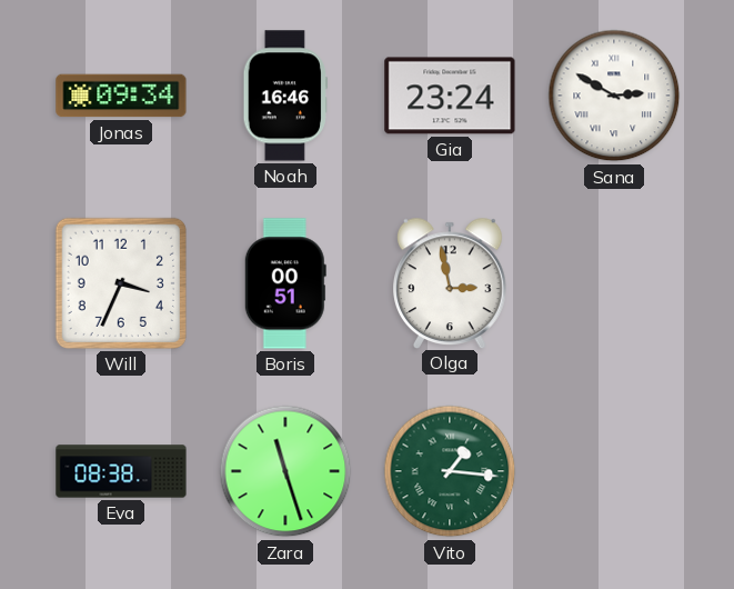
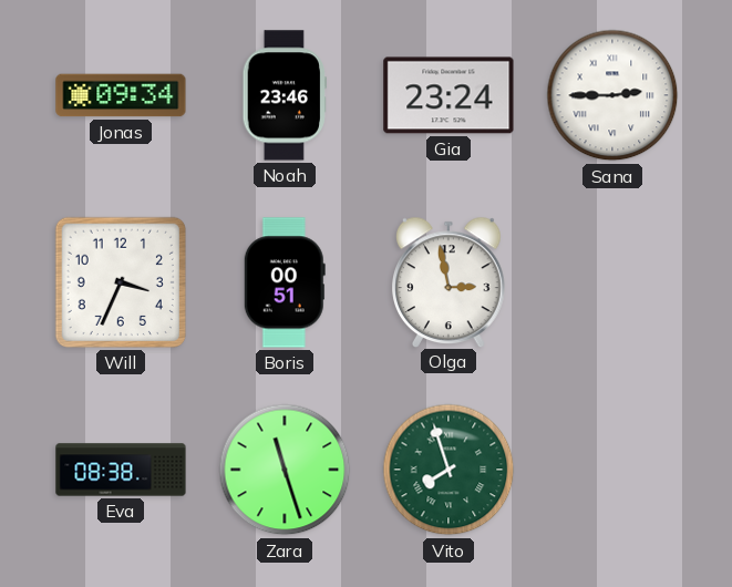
Noah: 16:46 -> 23:46
Sana: 2:50 -> 2:45
Vito: 1:16 -> 7:57
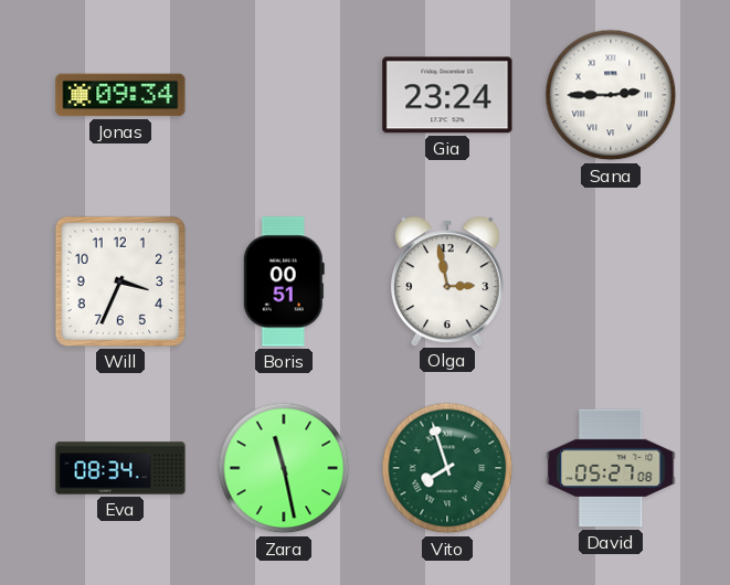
Noah: 23:46 -> none
Eva: 08:38 -> 08:34
Zara: 11:27 -> 11:28
David: none -> 05:27
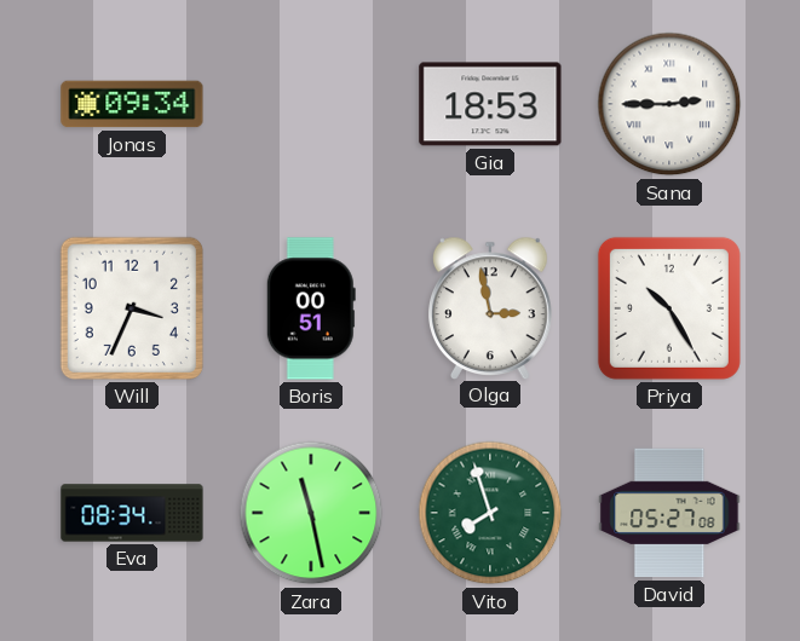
Gia: 23:24 -> 18:53
Priya: none -> 10:25
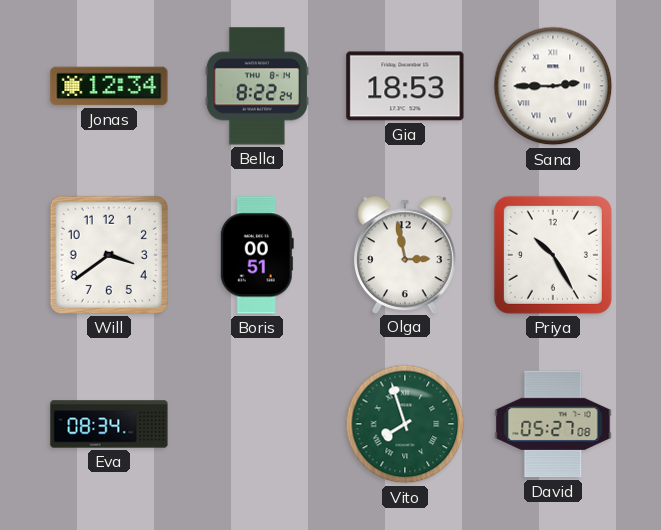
Jonas: 09:34 -> 12:34
Bella: none -> 8:22
Will: 3:34 -> 3:39
Zara: 11:28 -> none
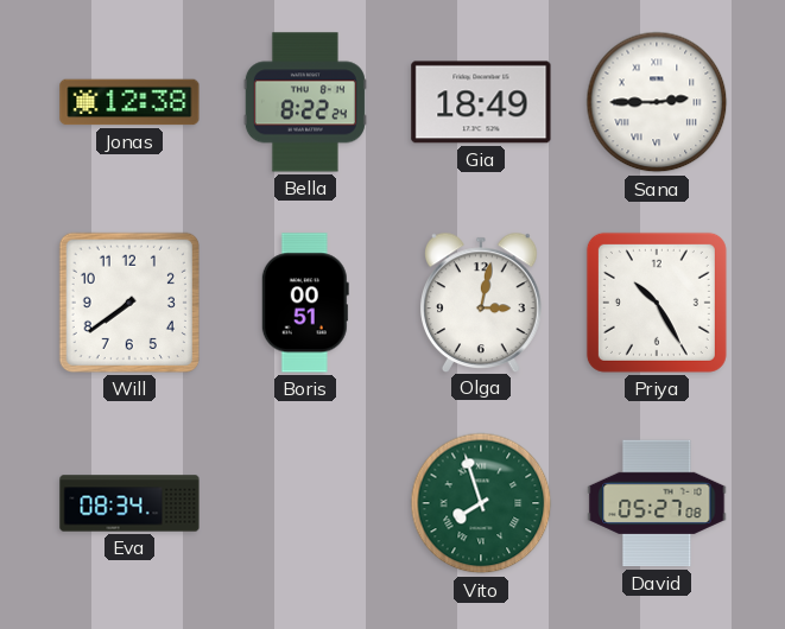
Jonas: 12:34 -> 12:38
Gia: 18:53 -> 18:49
Will: 3:39 -> 7:39
Olga: 2:58 -> 3:02
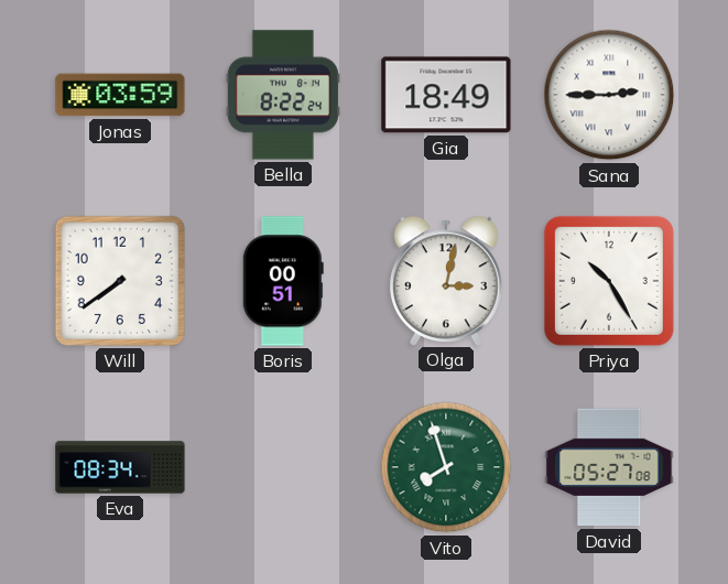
Jonas: 12:38 -> 03:59
